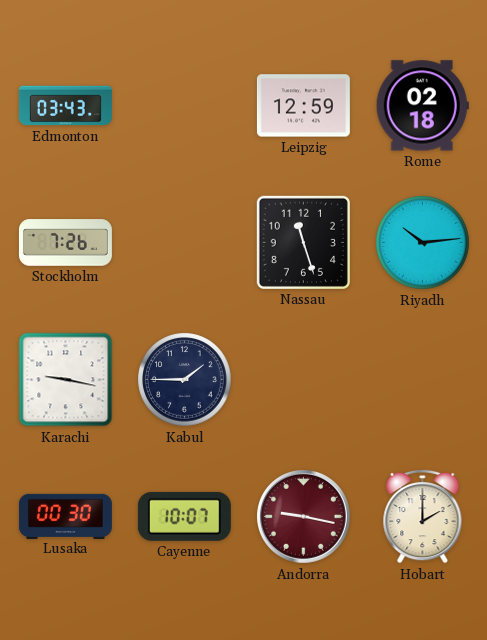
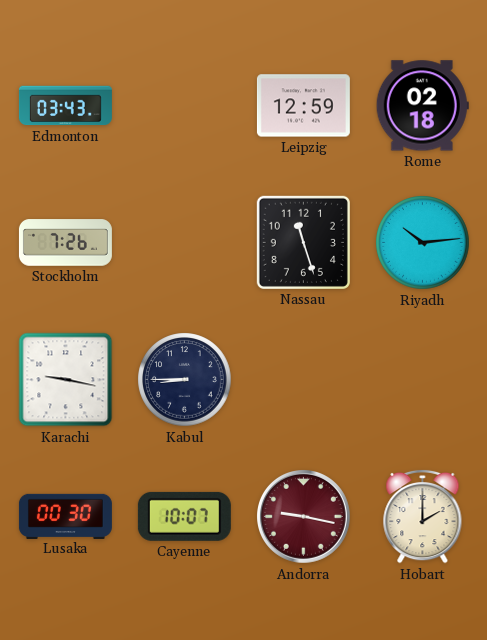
Kabul: 1:45 -> 8:45
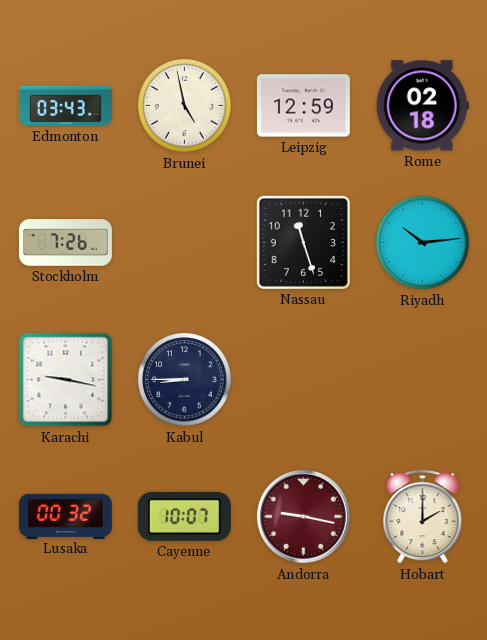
Brunei: none -> 4:58
Lusaka: 00:30 -> 00:32
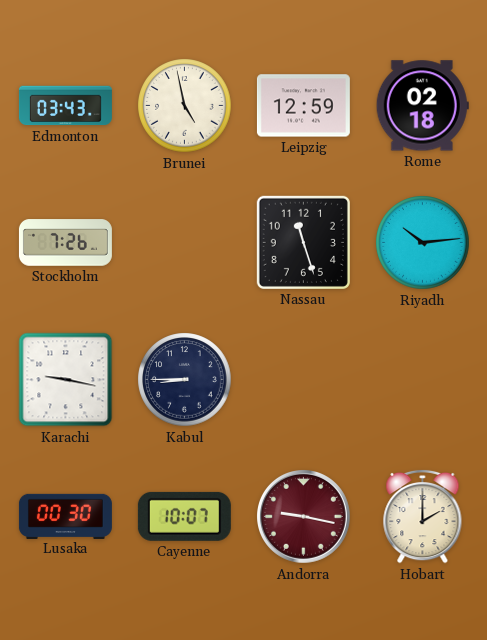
Lusaka: 00:32 -> 00:30
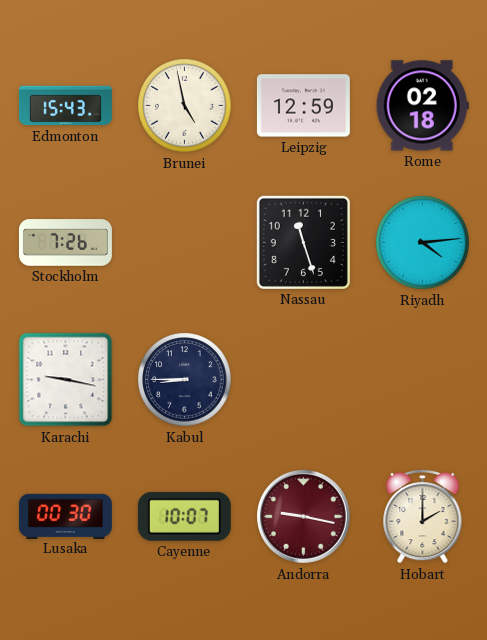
Edmonton: 03:43 -> 15:43
Riyadh: 10:14 -> 4:14
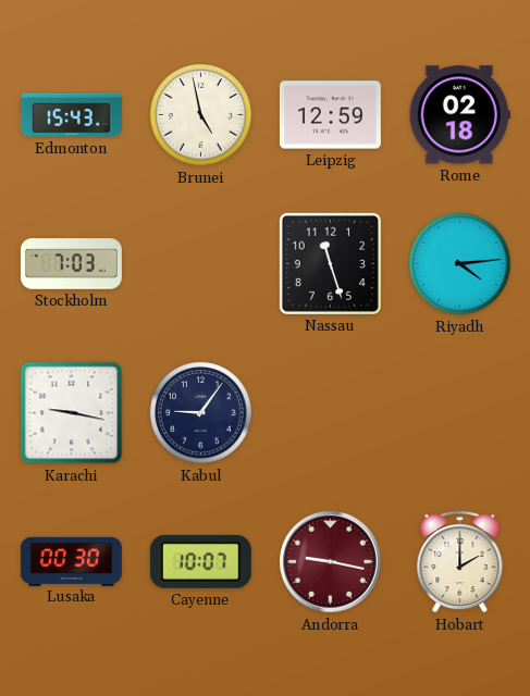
Stockholm: 7:26 -> 7:03
Kabul: 8:45 -> 9:06
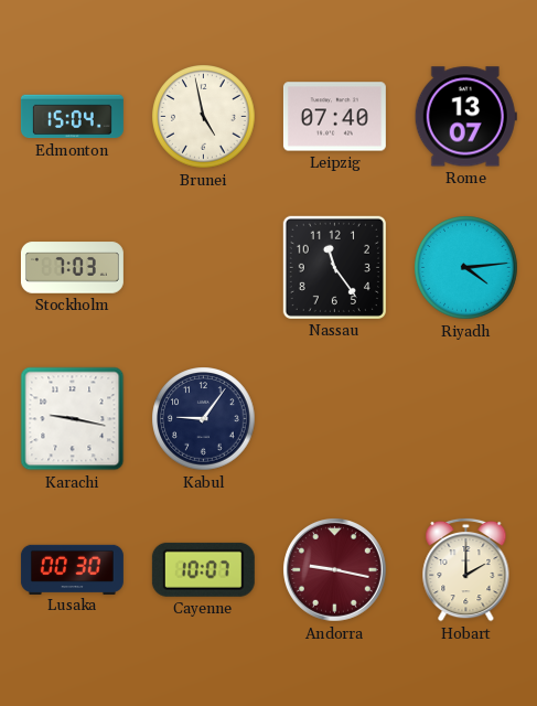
Edmonton: 15:43 -> 15:04
Leipzig: 12:59 -> 07:40
Rome: 02:18 -> 13:07
Nassau: 11:27 -> 11:24
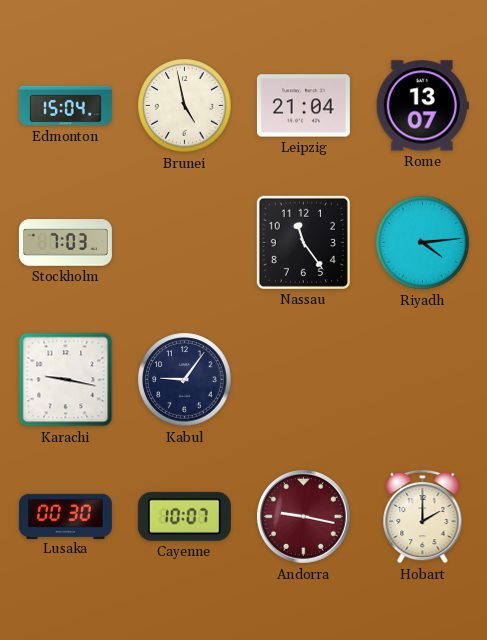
Leipzig: 07:40 -> 21:04
